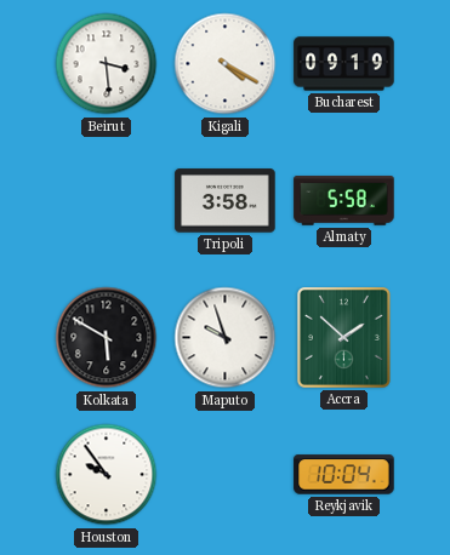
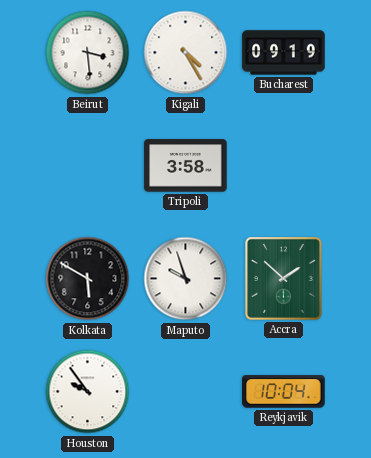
Kigali: 4:20 -> 4:25
Almaty: 5:58 -> none
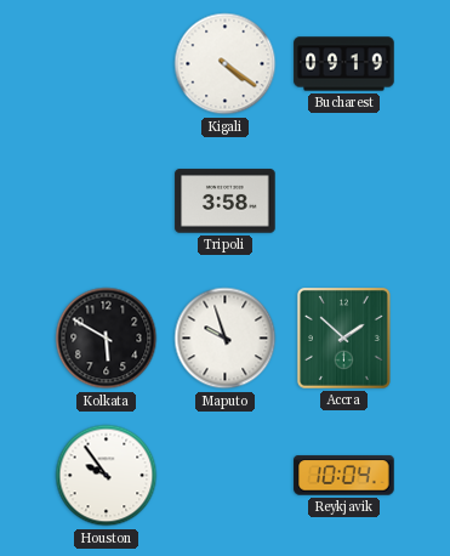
Beirut: 3:29 -> none
Kigali: 4:25 -> 4:21
